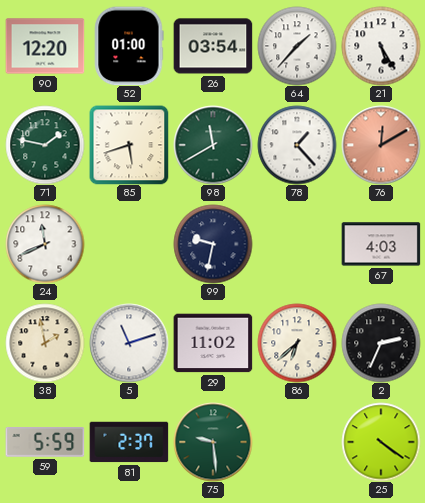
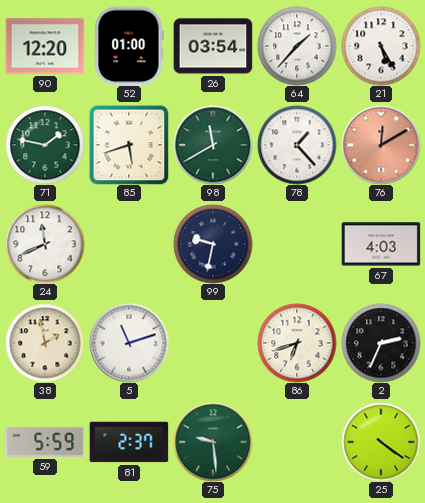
29: 11:02 -> none
86: 6:38 -> 6:42
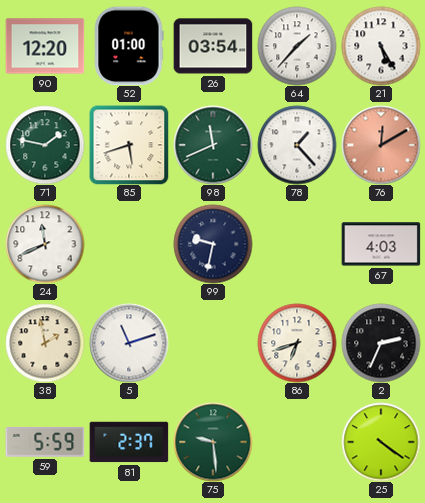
98: 11:40 -> 11:41
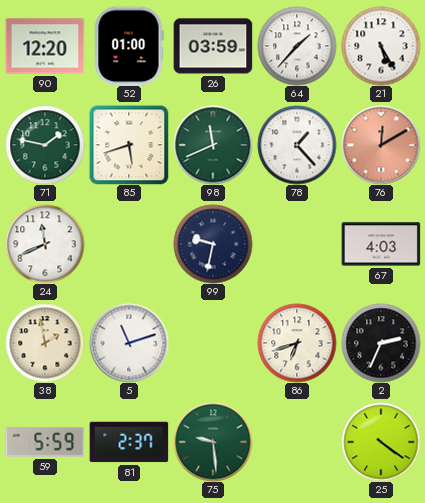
26: 03:54 -> 03:59
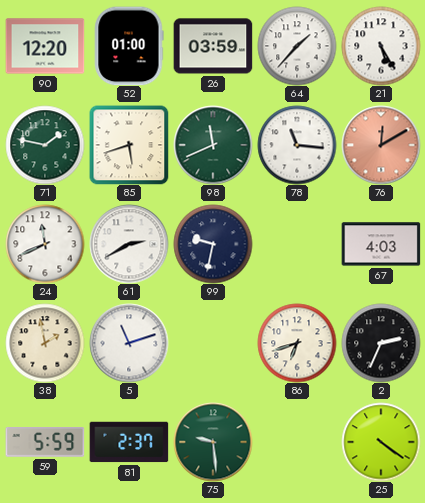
78: 1:23 -> 11:16
61: none -> 2:40
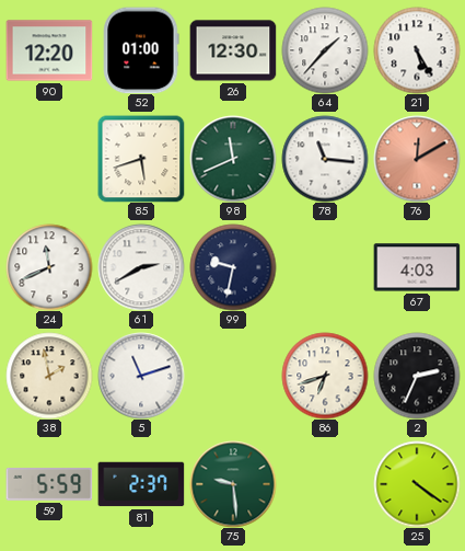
26: 03:59 -> 12:30
71: 1:47 -> none
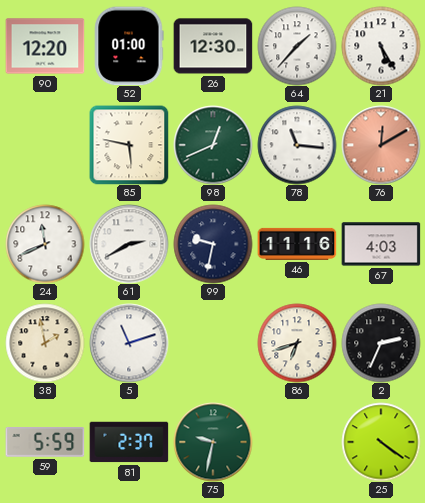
85: 5:42 -> 5:47
98: 11:41 -> 12:41
46: none -> 11:16
75: 9:29 -> 9:32
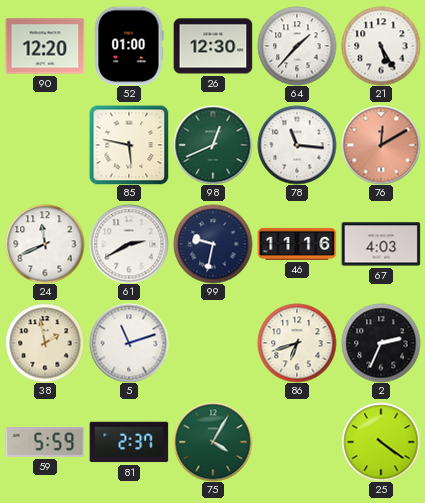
75: 9:32 -> 4:05
